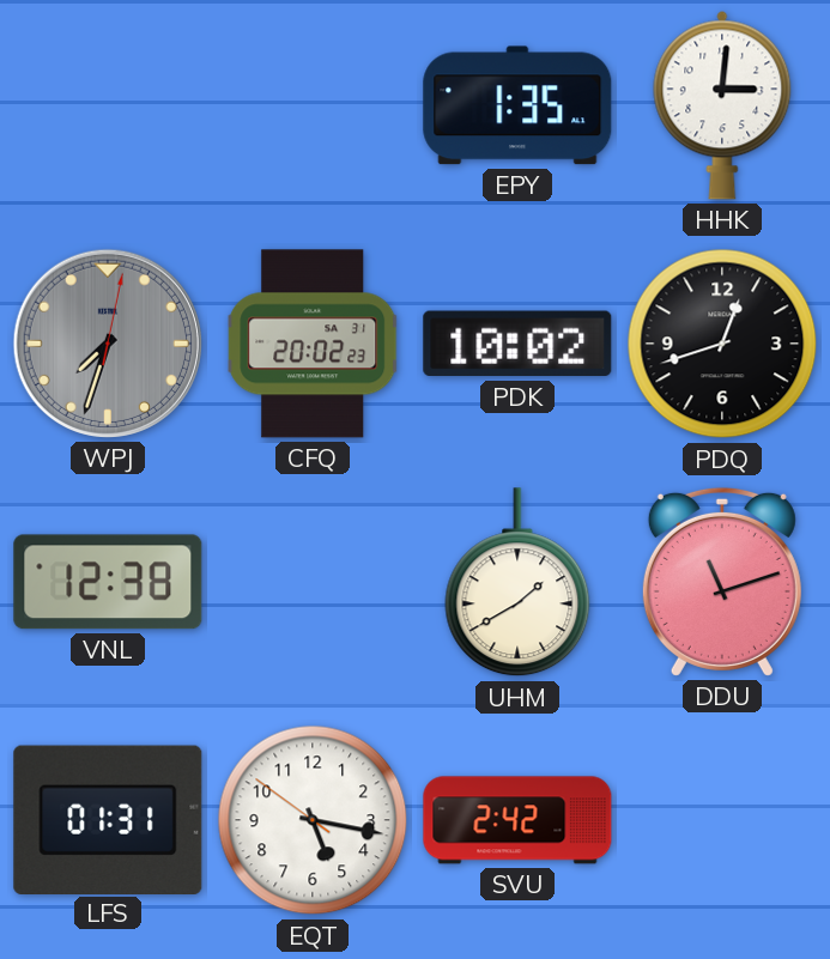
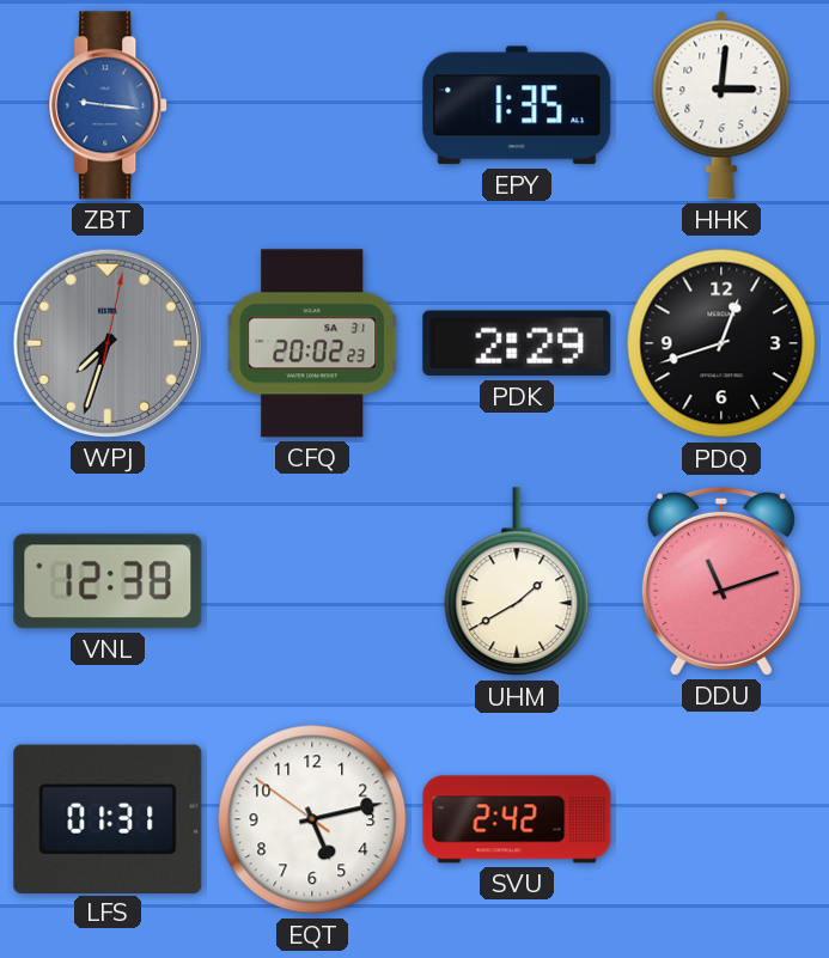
ZBT: none -> 9:16
PDK: 10:02 -> 2:29
EQT: 5:16 -> 5:12
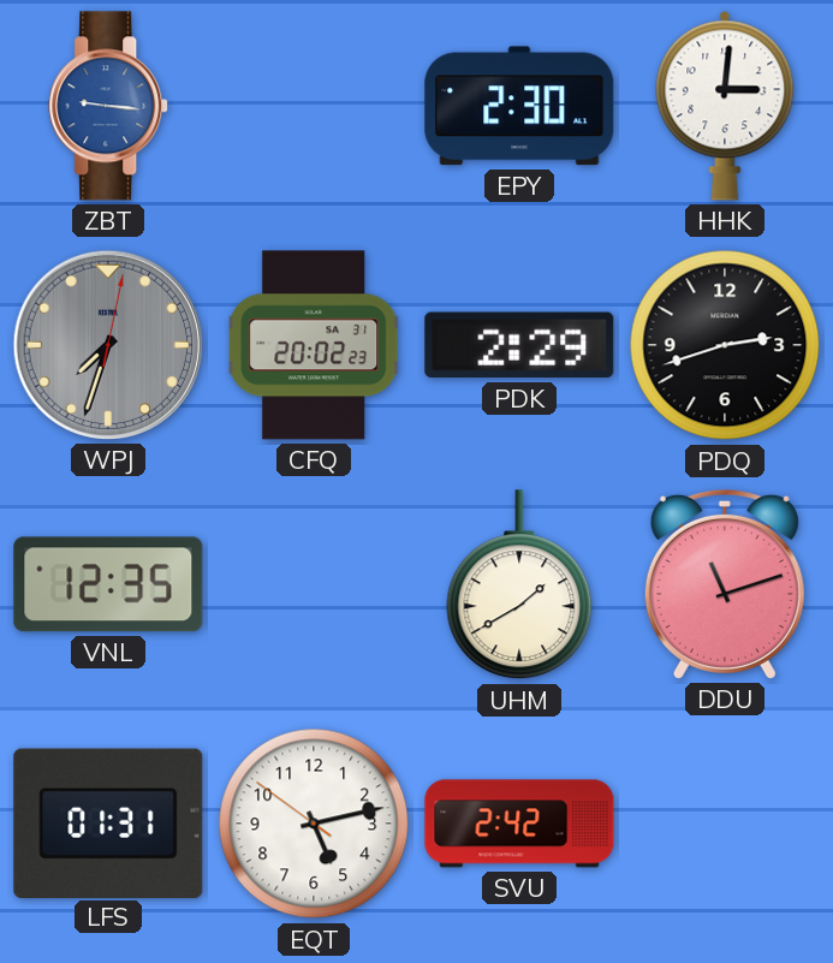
EPY: 1:35 -> 2:30
PDQ: 12:42 -> 2:42
VNL: 12:38 -> 12:35
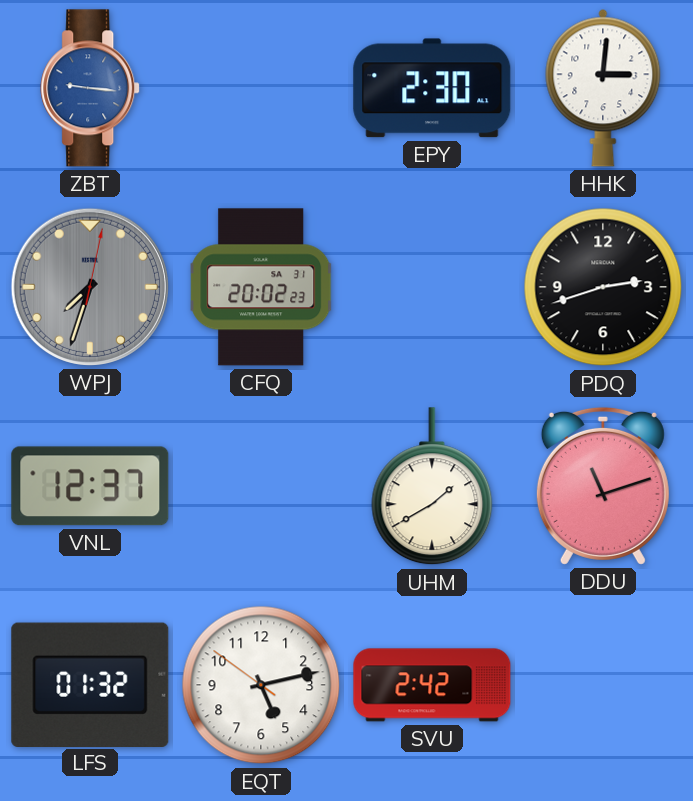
PDK: 2:29 -> none
VNL: 12:35 -> 12:37
LFS: 01:31 -> 01:32
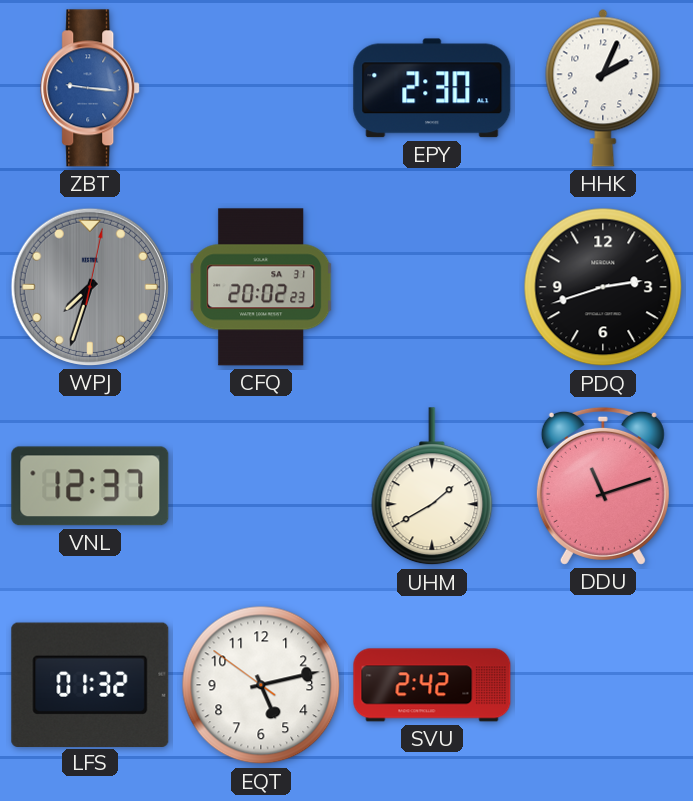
HHK: 3:01 -> 2:04
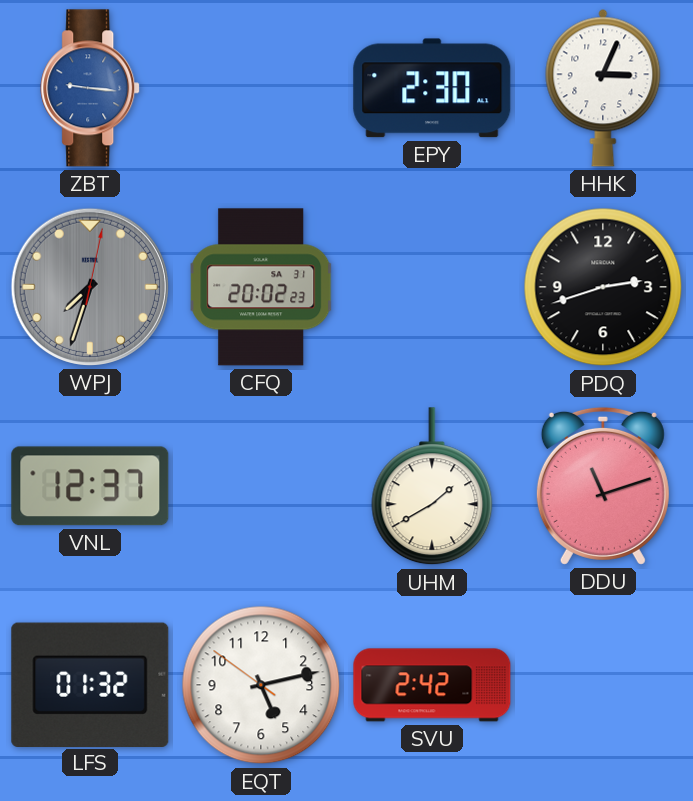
HHK: 2:04 -> 3:04
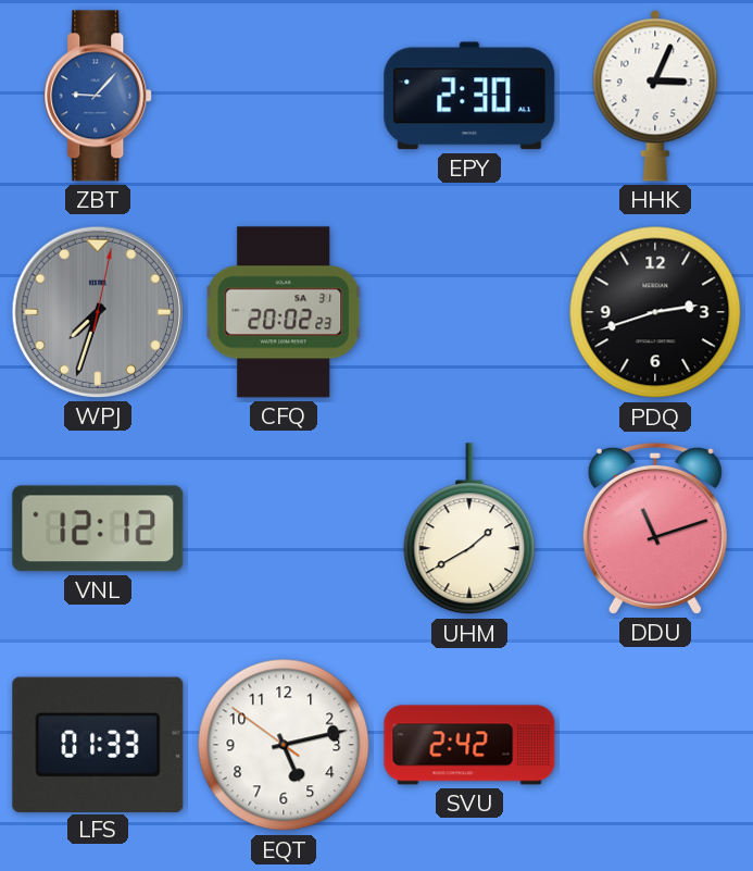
ZBT: 9:16 -> 9:07
VNL: 12:37 -> 12:12
LFS: 01:32 -> 01:33
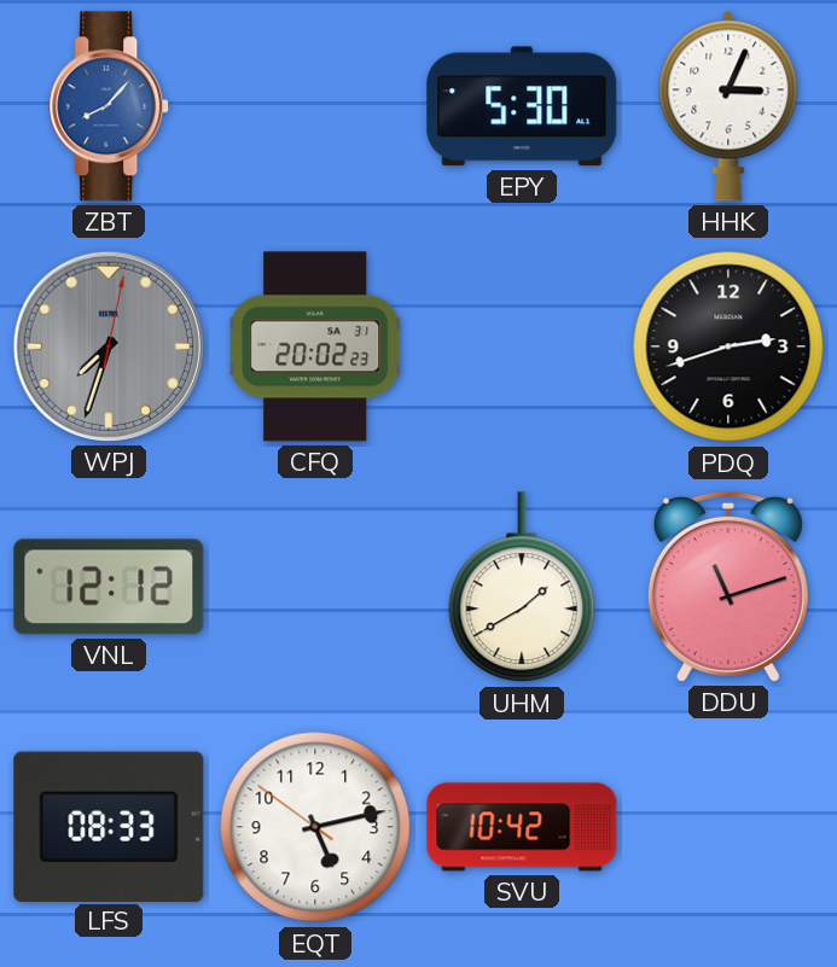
ZBT: 9:07 -> 8:07
EPY: 2:30 -> 5:30
LFS: 01:33 -> 08:33
SVU: 2:42 -> 10:42
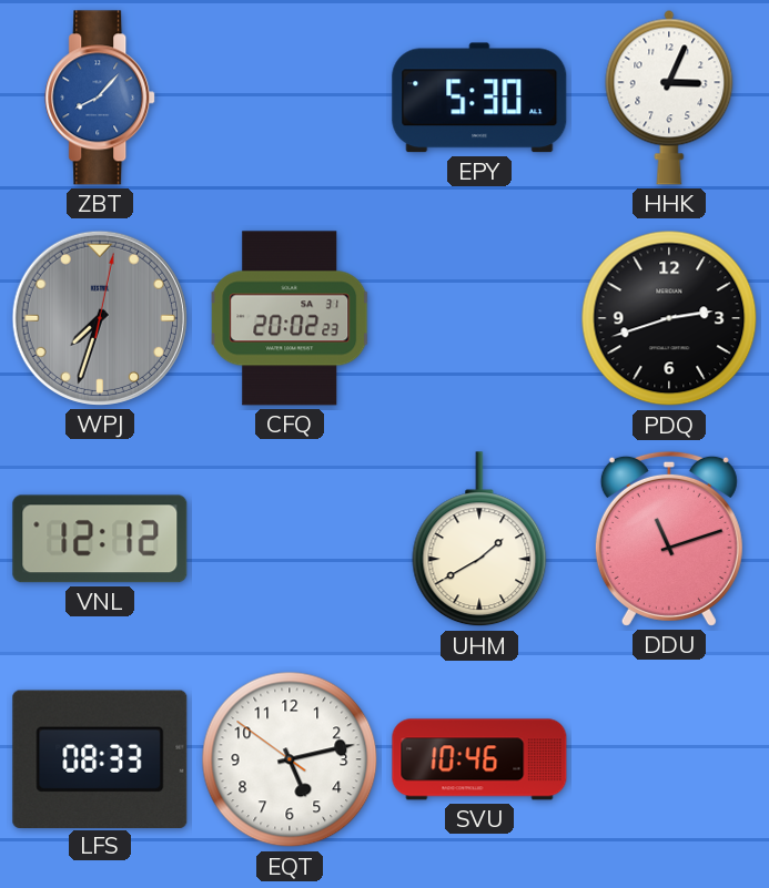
SVU: 10:42 -> 10:46
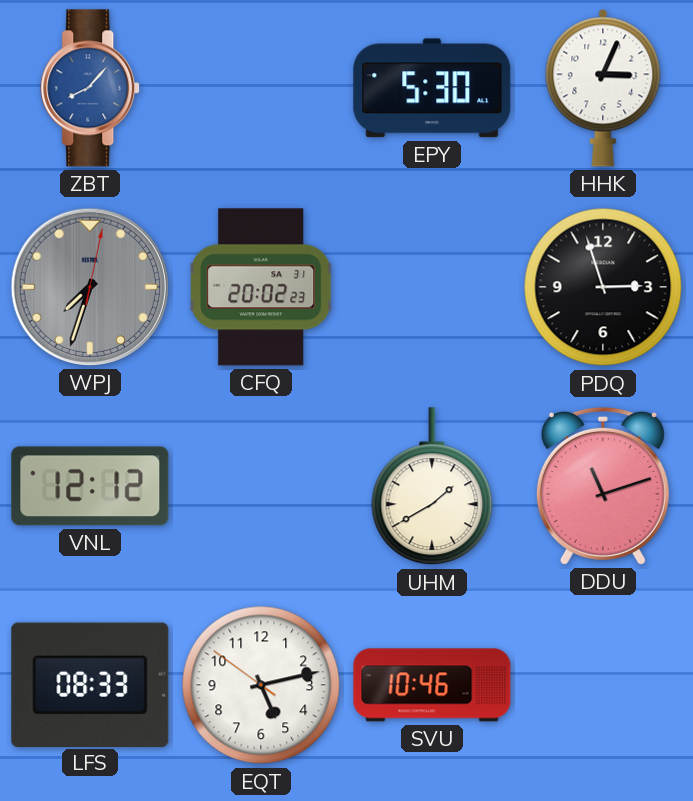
PDQ: 2:42 -> 2:57
